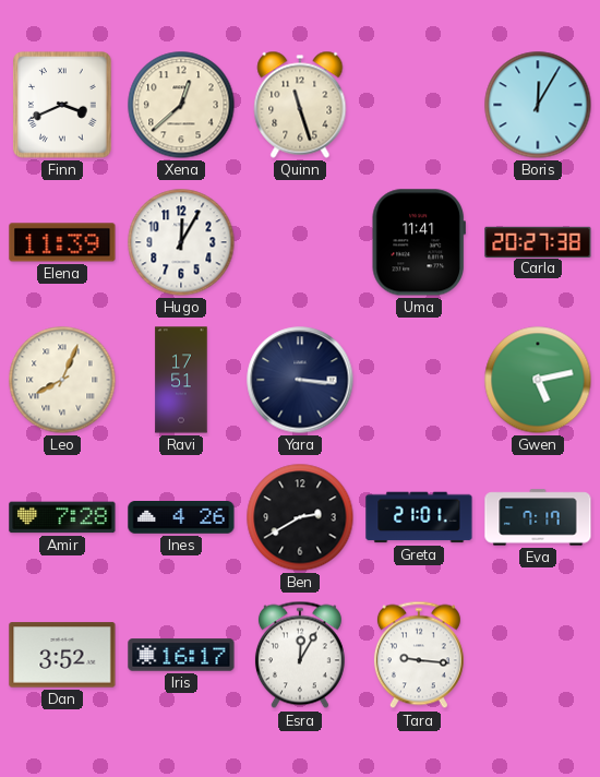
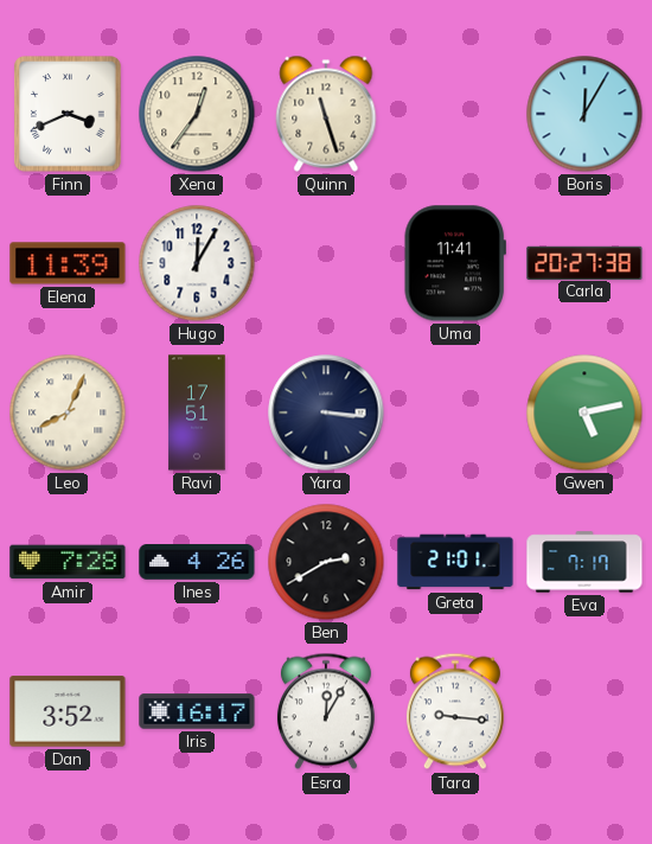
Xena: 12:38 -> 12:36
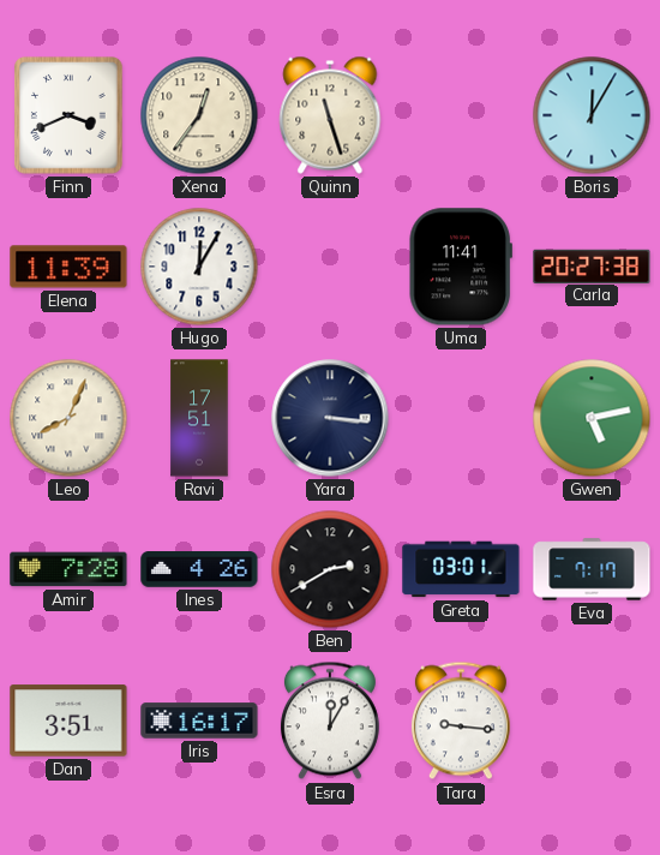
Greta: 21:01 -> 03:01
Dan: 3:52 -> 3:51
